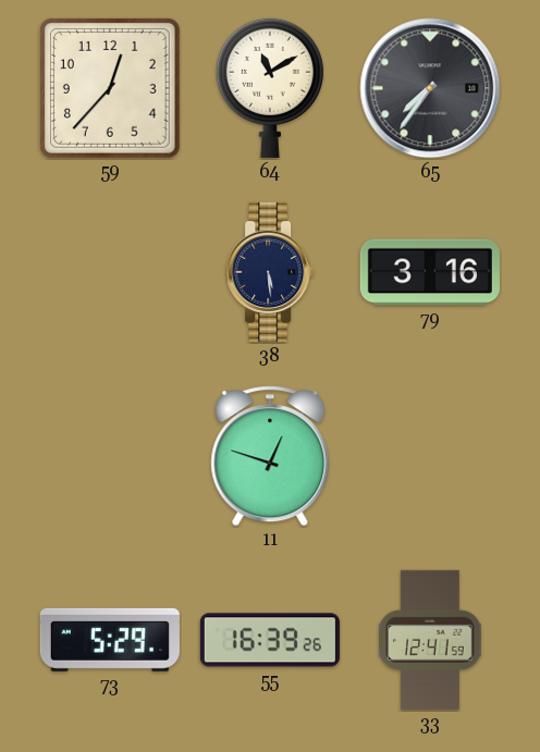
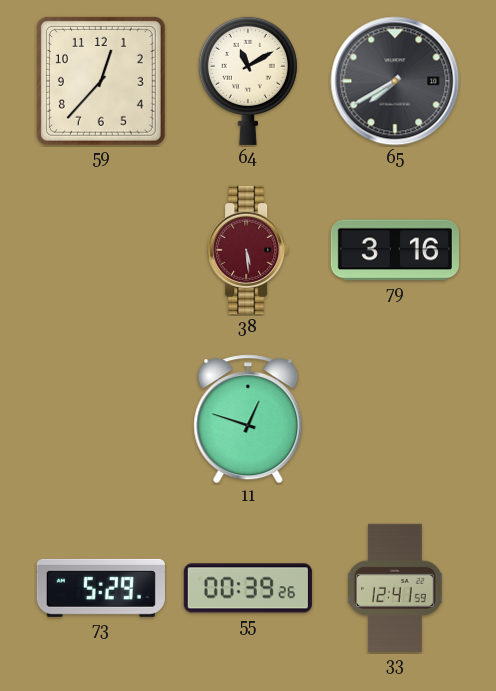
65: 7:36 -> 7:40
38 dial: navy -> burgundy
55: 16:39 -> 00:39
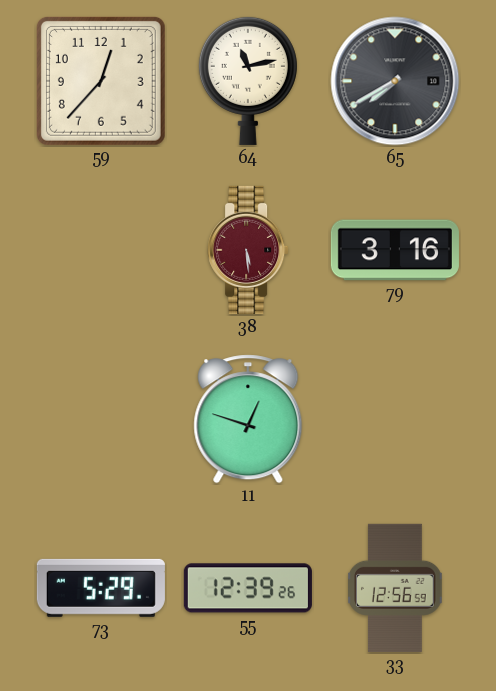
64: 11:10 -> 11:13
55: 00:39 -> 12:39
33: 12:41 -> 12:56
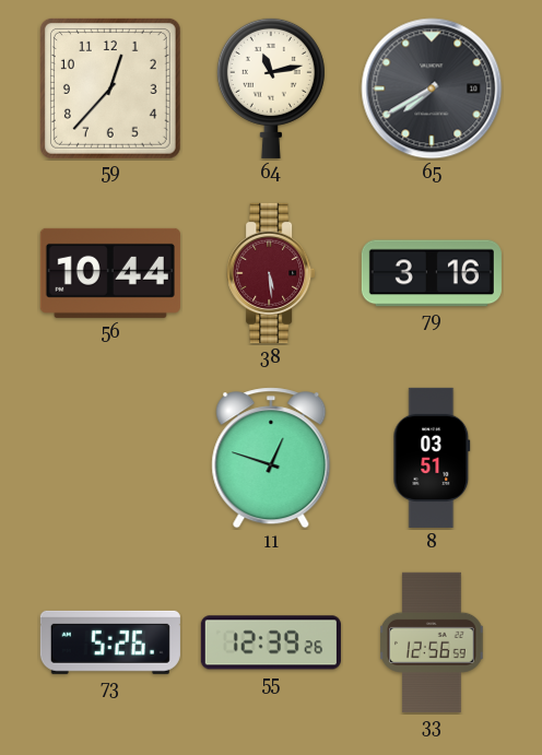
56: none -> 10:44
8: none -> 03:51
73: 5:29 -> 5:26
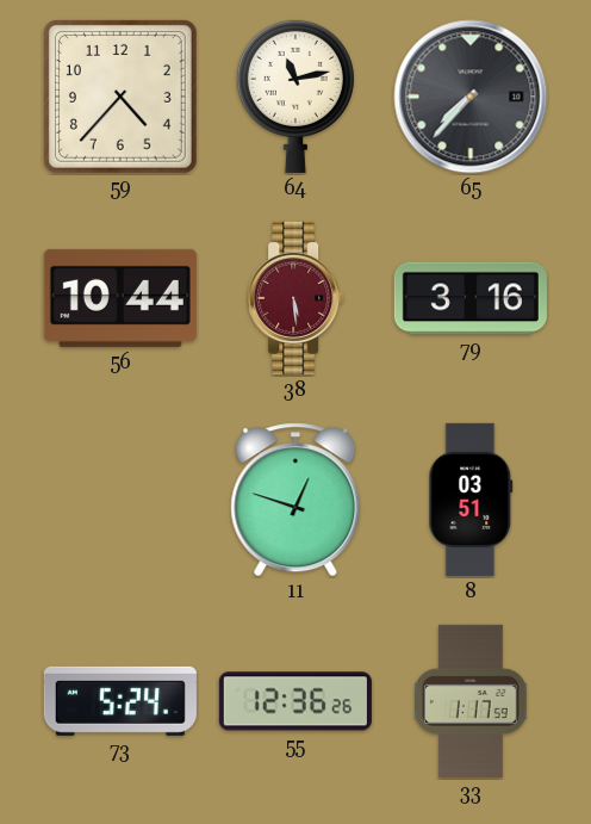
59: 12:37 -> 4:37
65: 7:40 -> 7:37
73: 5:26 -> 5:24
55: 12:39 -> 12:36
33: 12:56 -> 1:17
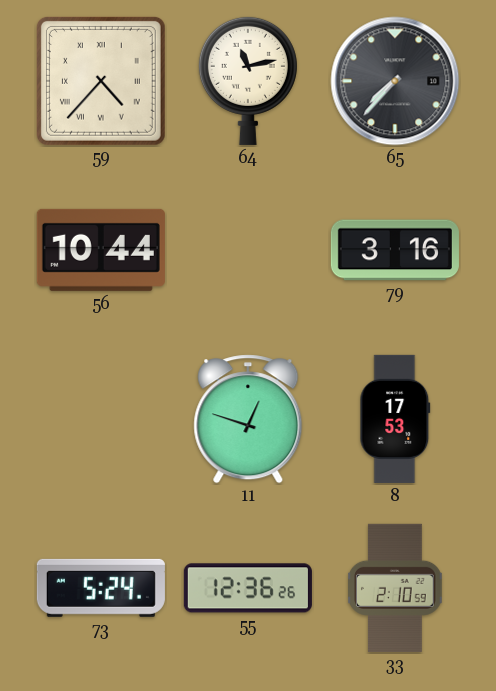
59 numerals: Arabic -> Roman
38: 5:29 -> none
8: 03:51 -> 17:53
33: 1:17 -> 2:10
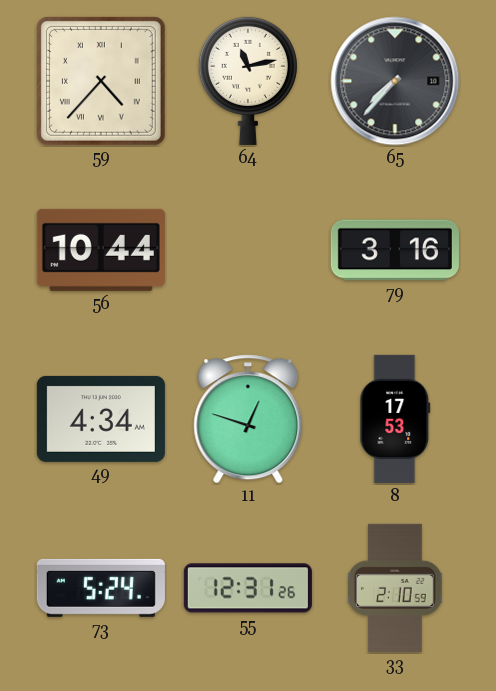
49: none -> 4:34
55: 12:36 -> 12:31
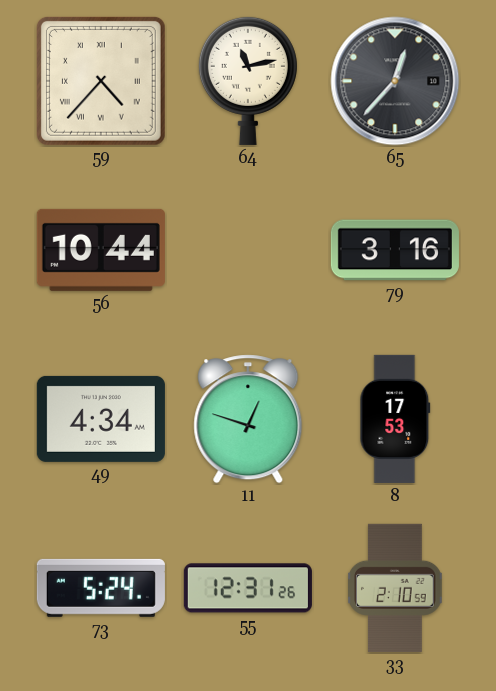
65: 7:37 -> 12:37
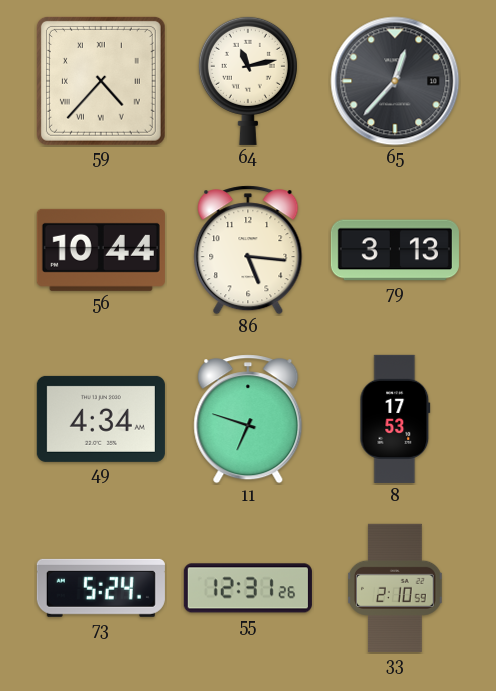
86: none -> 5:16
79: 3:16 -> 3:13
11: 12:48 -> 6:48
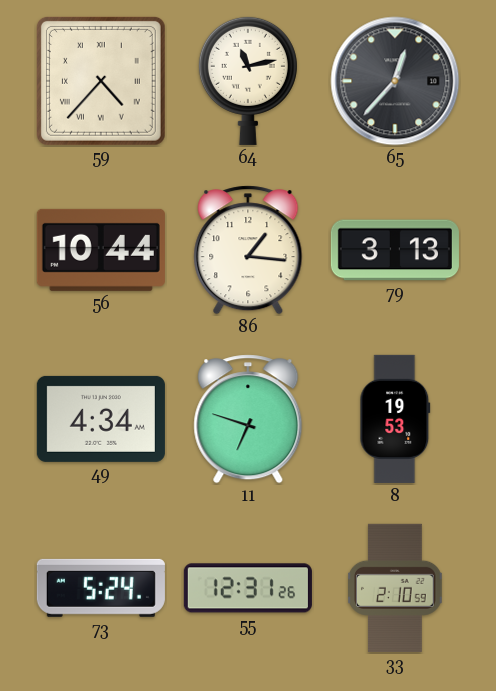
86: 5:16 -> 1:16
8: 17:53 -> 19:53
